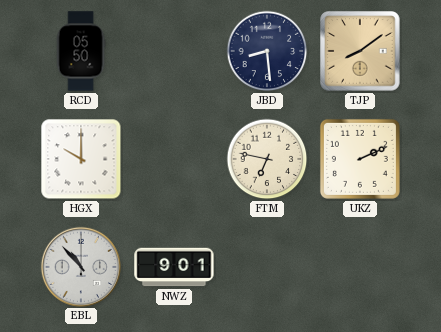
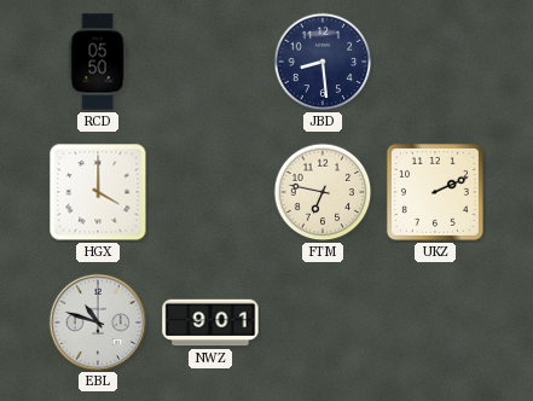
TJP: 8:09 -> none
HGX: 10:00 -> 4:00
EBL: 10:53 -> 10:48
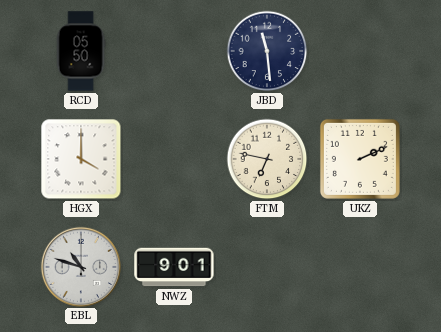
JBD: 8:29 -> 11:29
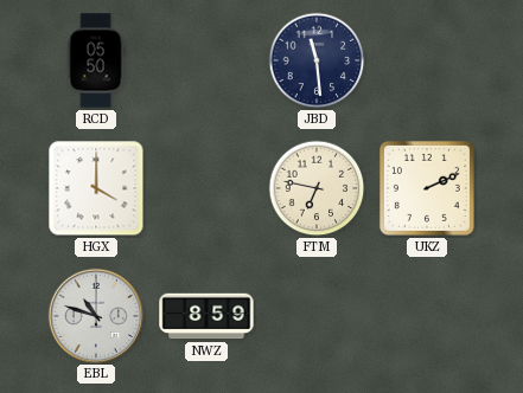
NWZ: 9:01 -> 8:59
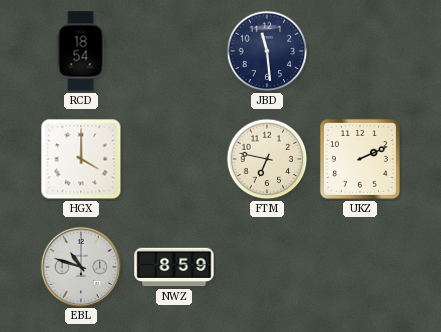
RCD: 05:50 -> 18:54
